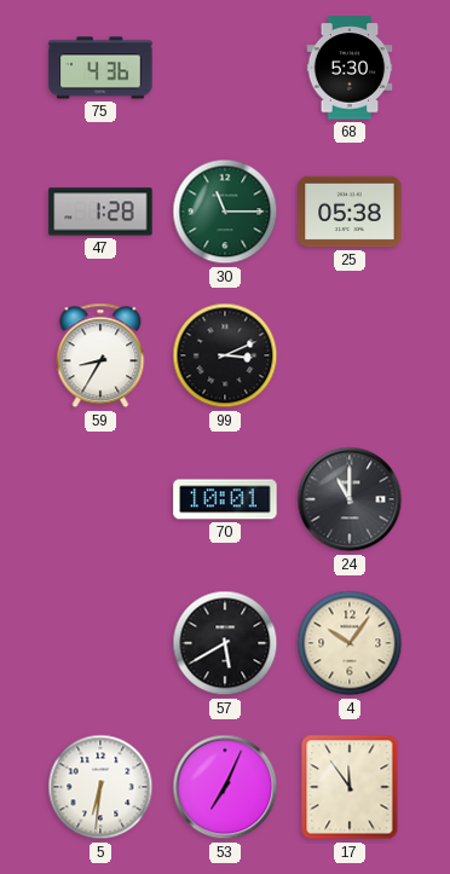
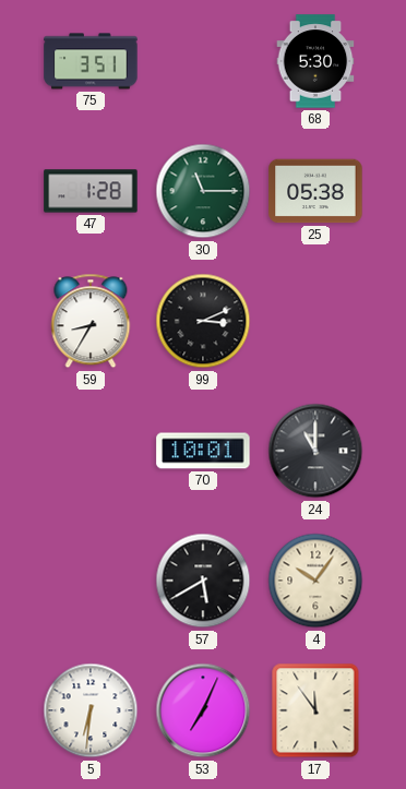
75: 4:36 -> 3:51
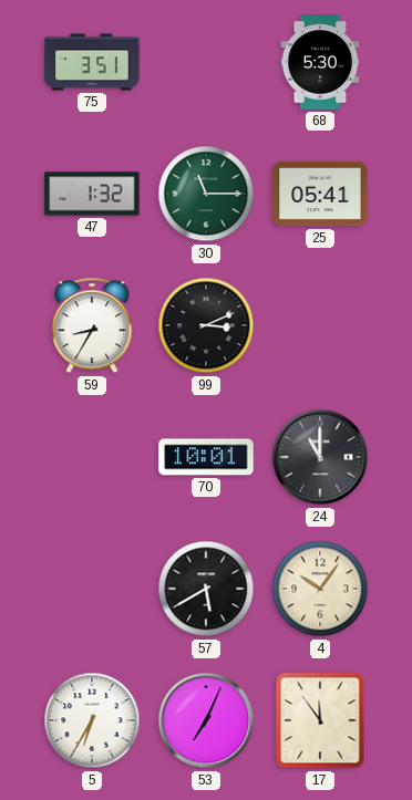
47: 1:28 -> 1:32
25: 05:38 -> 05:41
5: 6:31 -> 6:35
